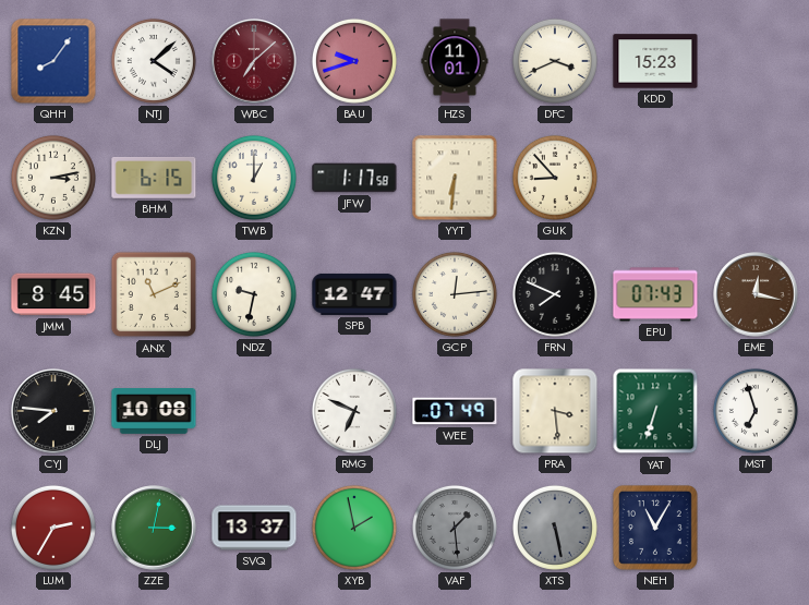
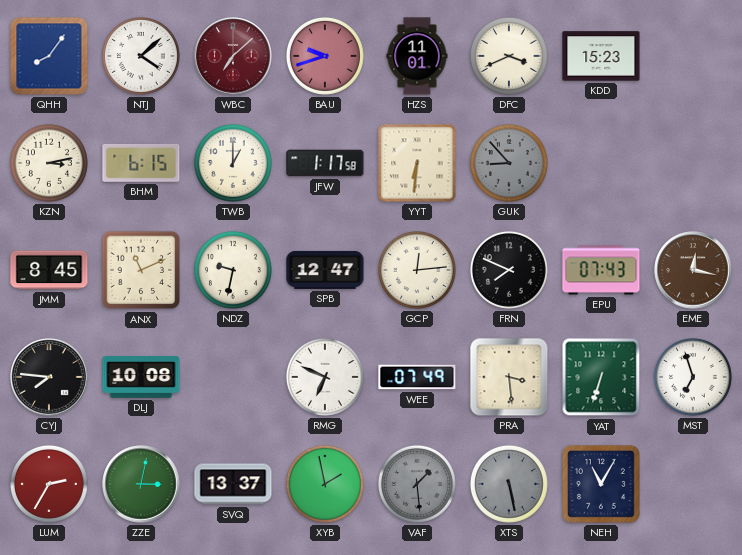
GUK dial: cream -> grey
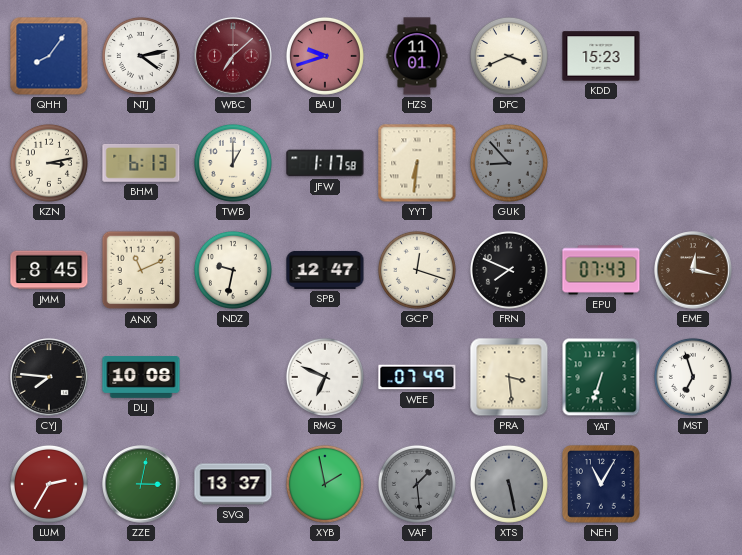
NTJ: 4:08 -> 4:13
BHM: 6:15 -> 6:13
GCP: 12:14 -> 12:18
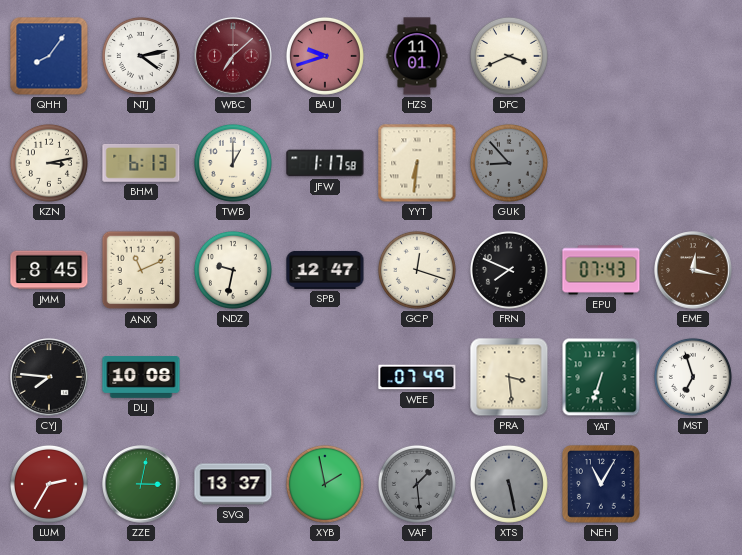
KDD: 15:23 -> none
RMG: 6:49 -> none
